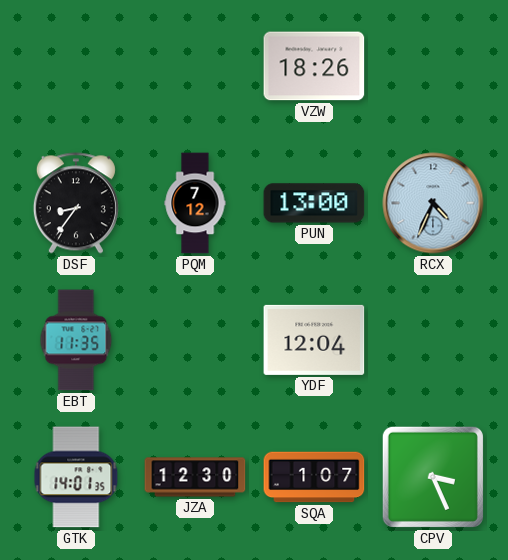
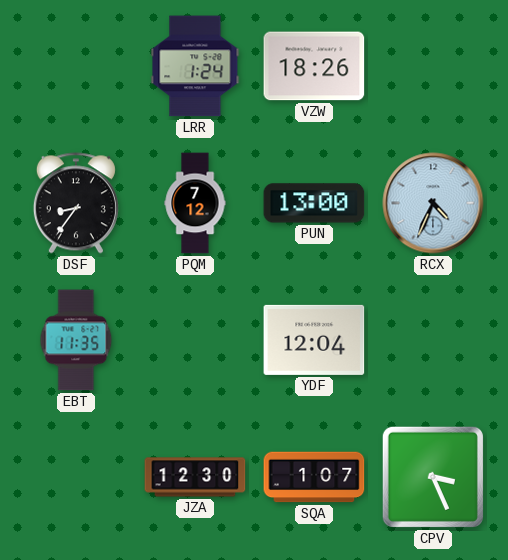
LRR: none -> 1:24
GTK: 14:01 -> none
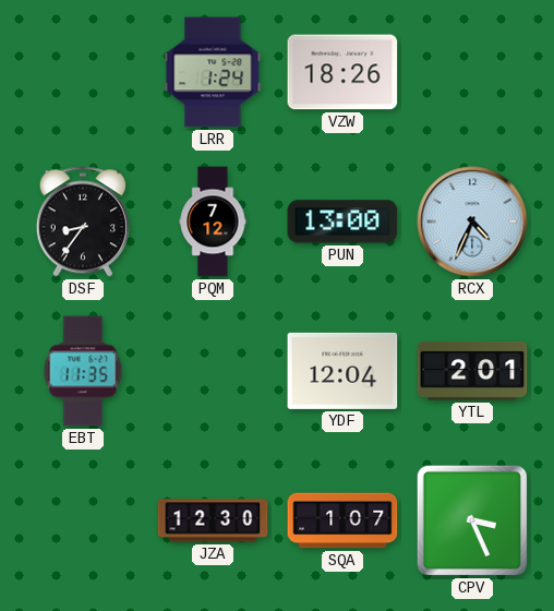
YTL: none -> 2:01
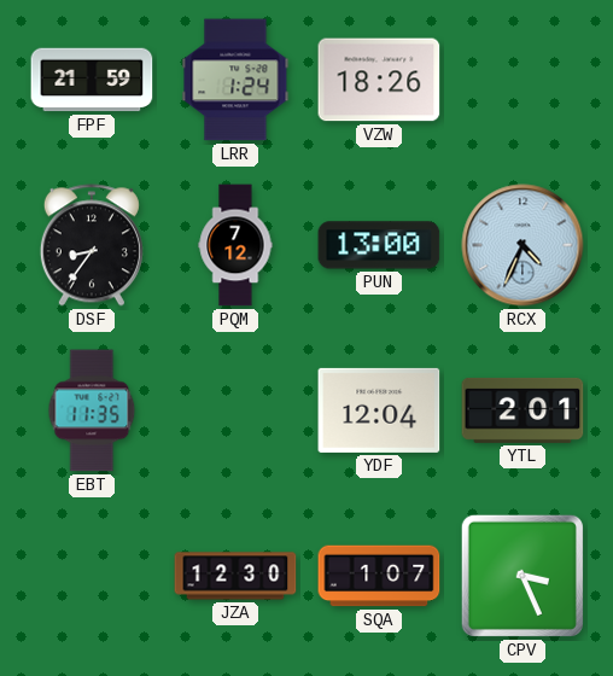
FPF: none -> 21:59
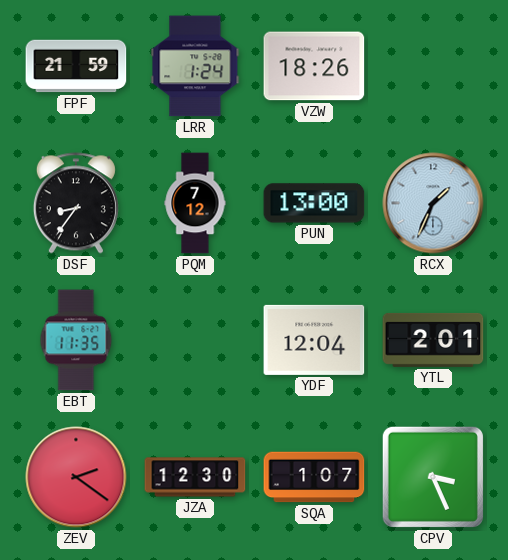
RCX: 4:34 -> 1:34
ZEV: none -> 2:21
